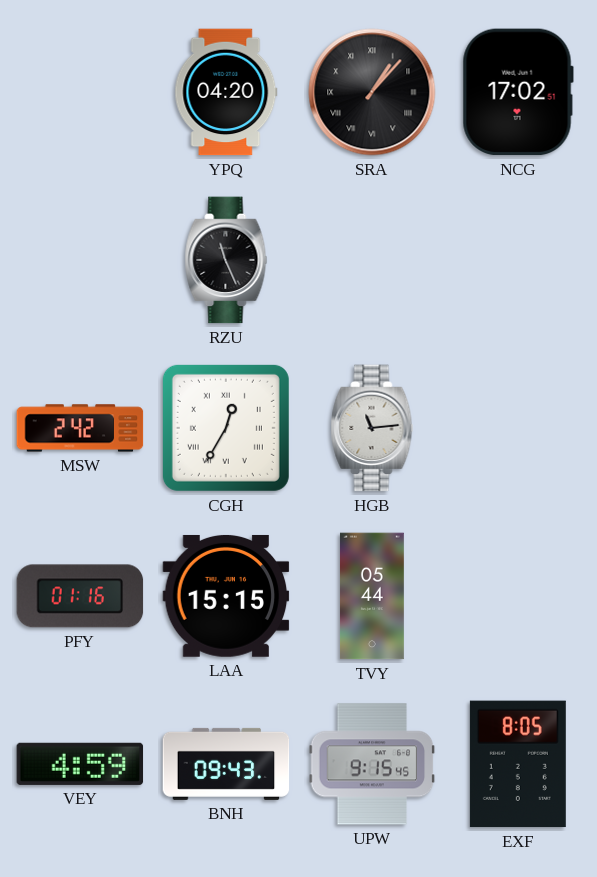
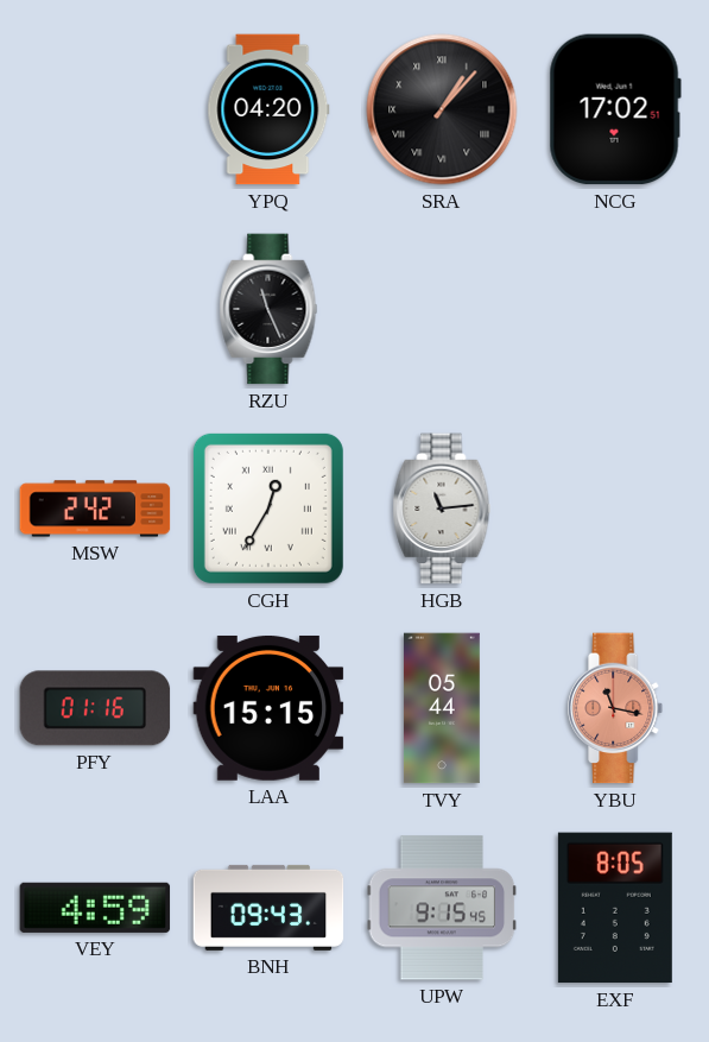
YBU: none -> 11:17
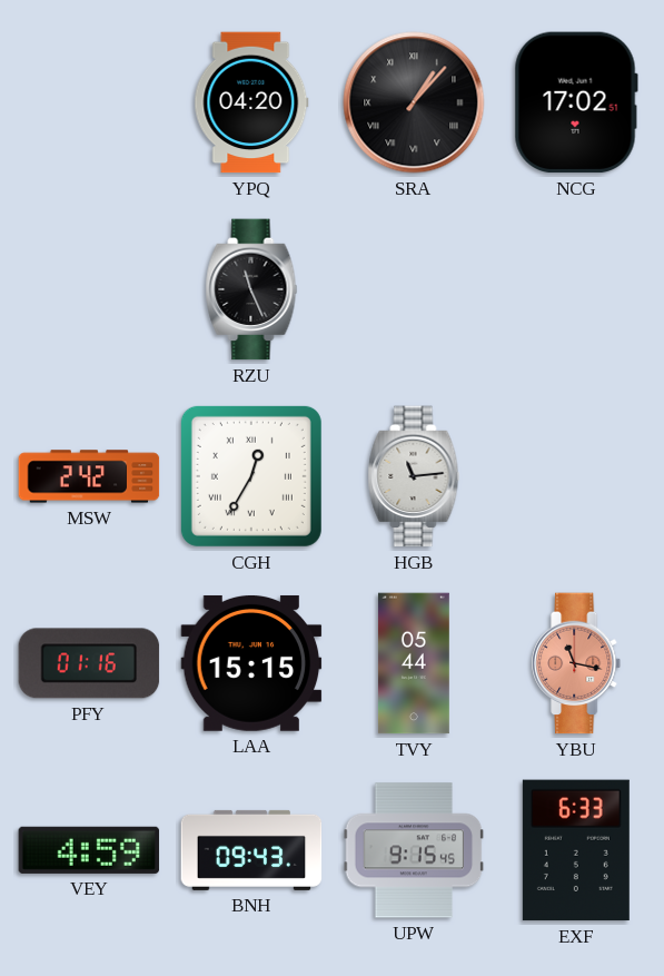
EXF: 8:05 -> 6:33
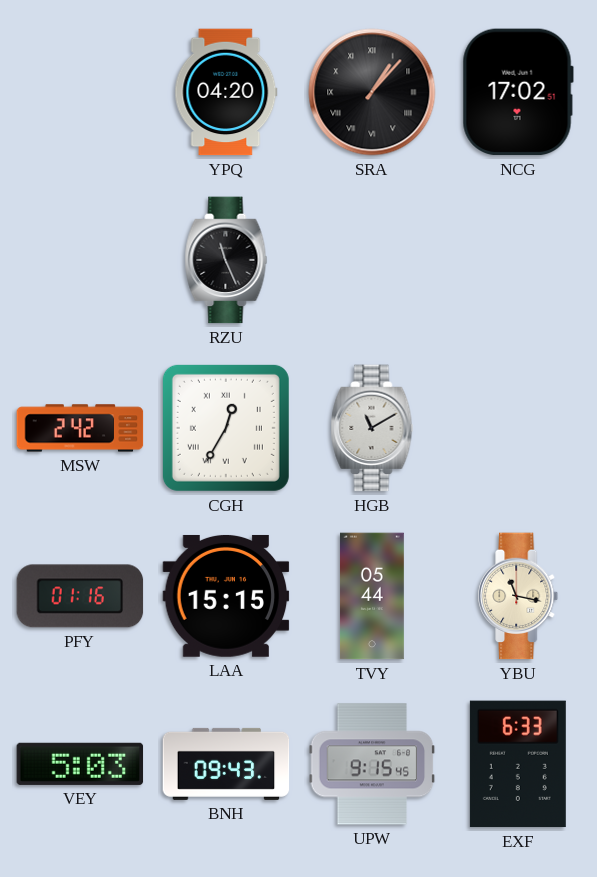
HGB: 11:14 -> 11:10
YBU dial: salmon -> cream
VEY: 4:59 -> 5:03
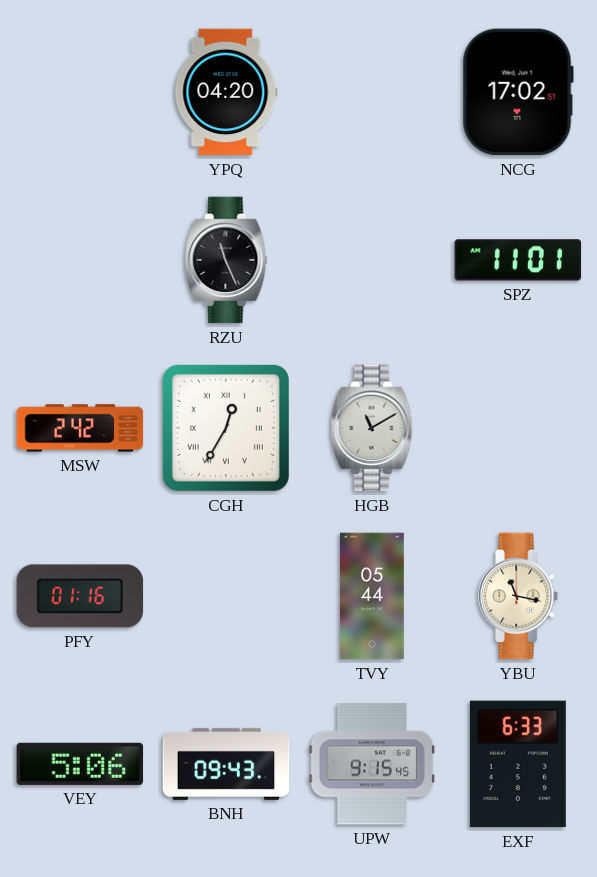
SRA: 1:07 -> none
SPZ: none -> 11:01
LAA: 15:15 -> none
VEY: 5:03 -> 5:06
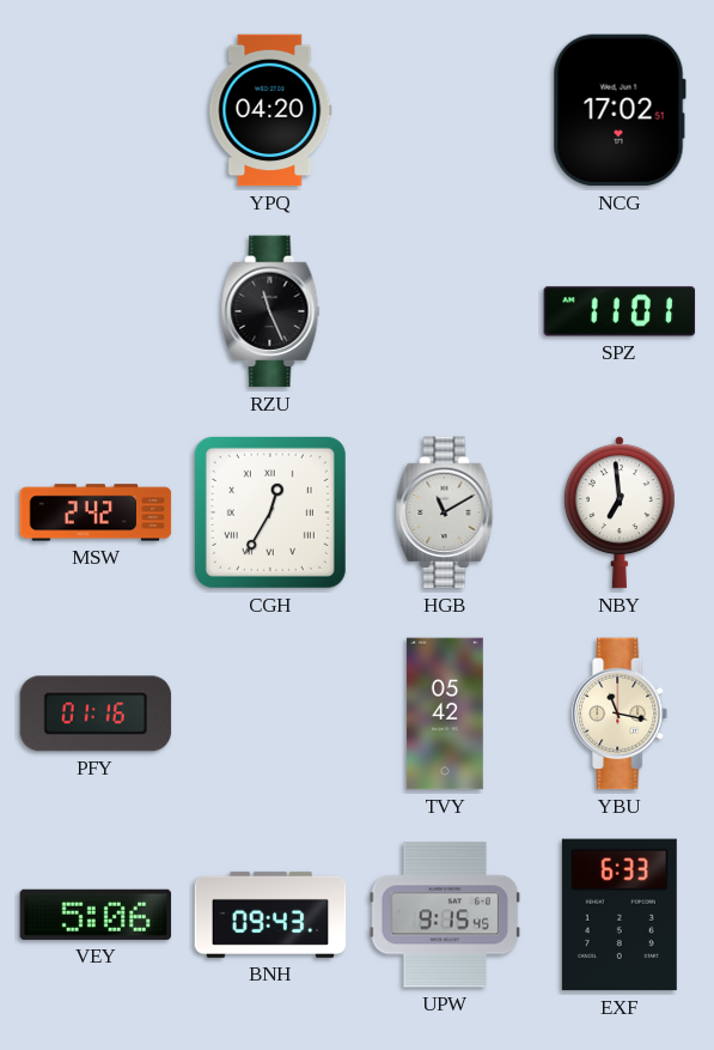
NBY: none -> 6:59
TVY: 05:44 -> 05:42
